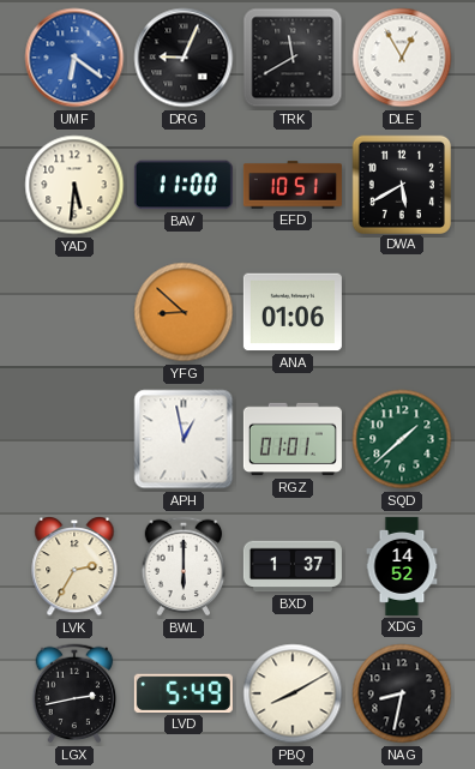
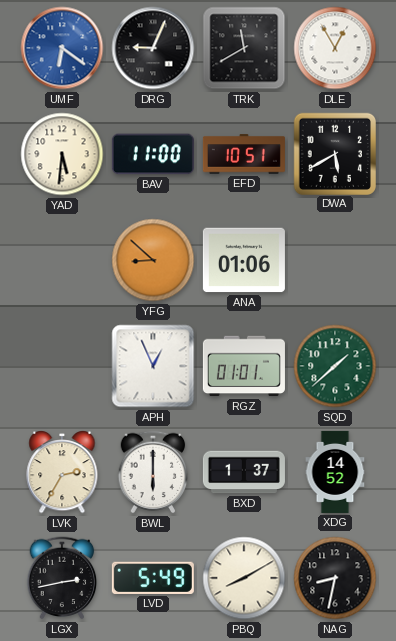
APH: 12:58 -> 12:56
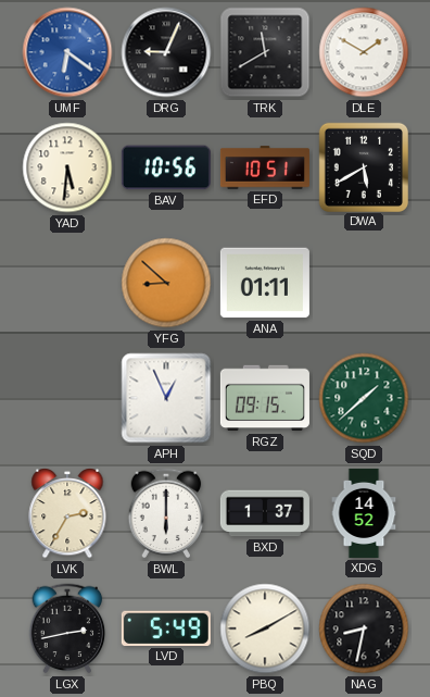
DLE: 12:55 -> 1:50
BAV: 11:00 -> 10:56
ANA: 01:06 -> 01:11
RGZ: 01:01 -> 09:15
